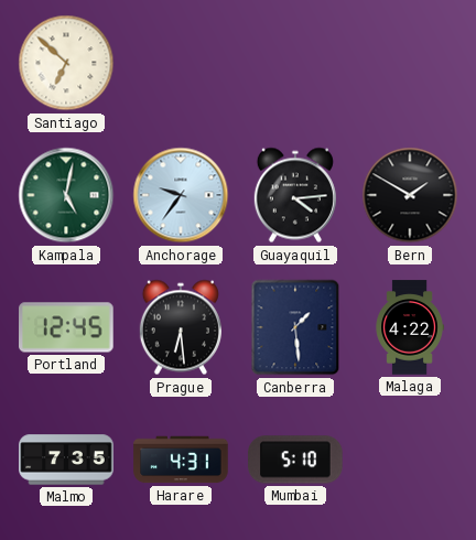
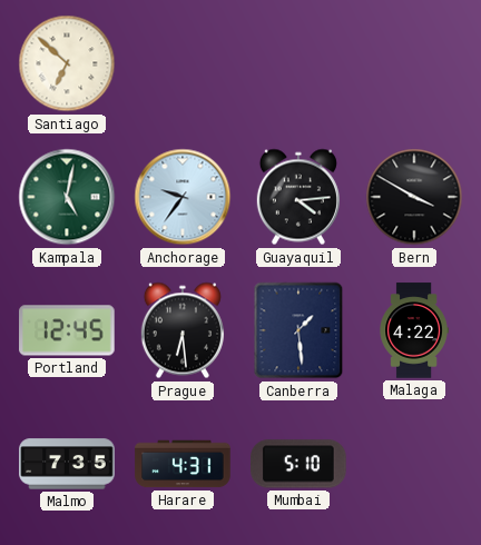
Bern: 1:50 -> 3:50
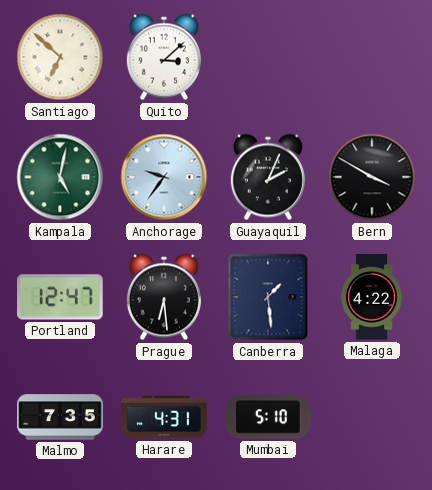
Quito: none -> 3:08
Guayaquil: 4:14 -> 2:04
Portland: 12:45 -> 12:47
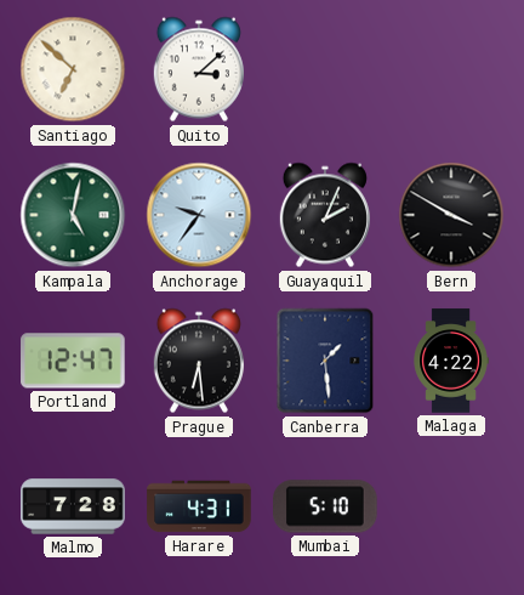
Malmo: 7:35 -> 7:28
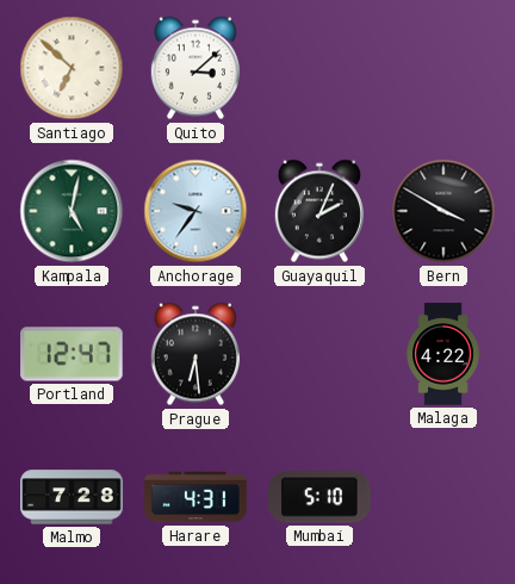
Canberra: 1:29 -> none
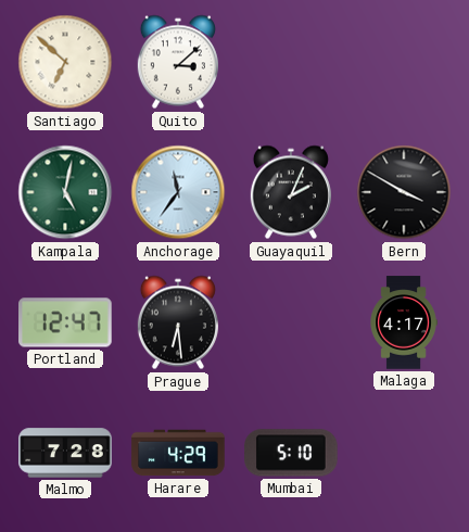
Anchorage: 9:36 -> 11:36
Malaga: 4:22 -> 4:17
Harare: 4:31 -> 4:29
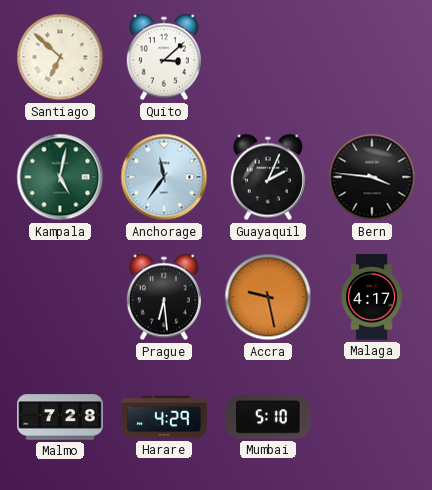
Bern: 3:50 -> 3:46
Portland: 12:47 -> none
Accra: none -> 9:28
